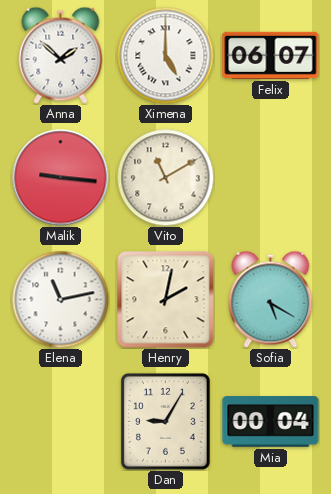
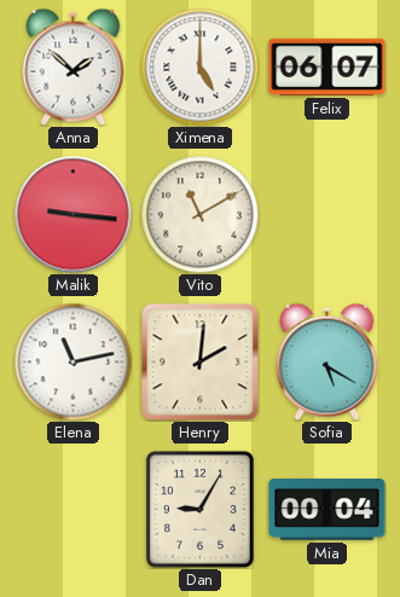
Henry: 2:02 -> 2:01
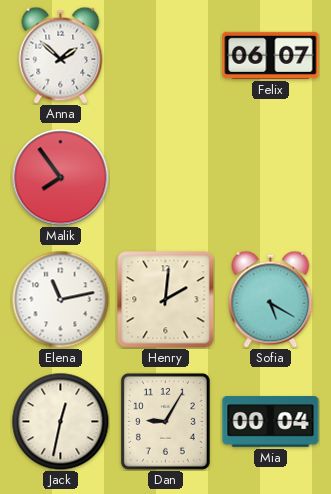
Ximena: 5:00 -> none
Malik: 9:16 -> 7:54
Vito: 11:10 -> none
Jack: none -> 12:32
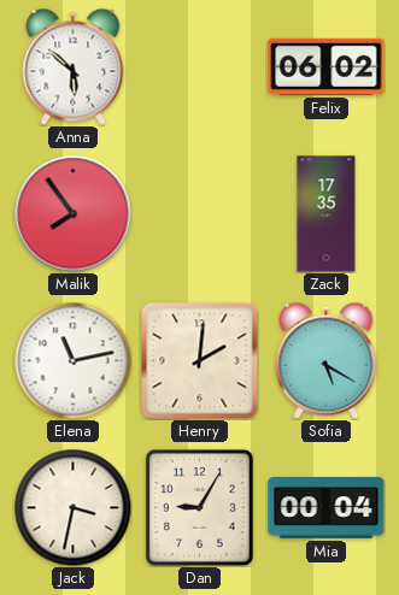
Anna: 1:52 -> 5:52
Felix: 06:07 -> 06:02
Zack: none -> 17:35
Jack: 12:32 -> 3:32
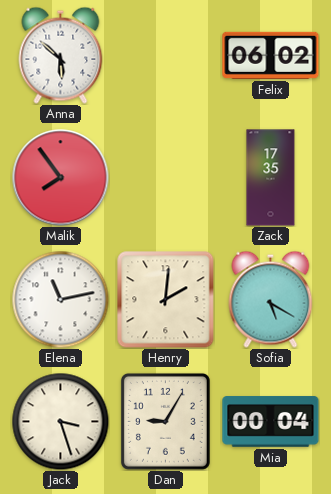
Jack: 3:32 -> 3:27
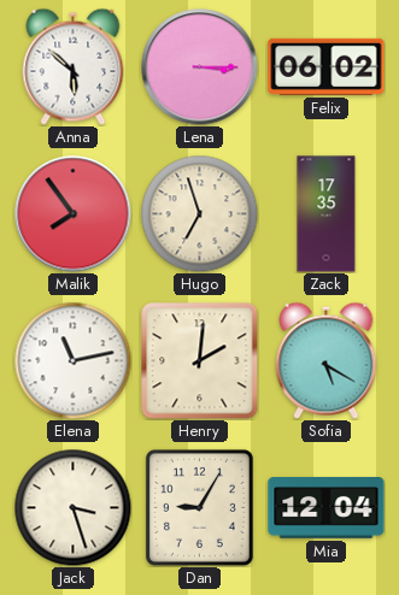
Lena: none -> 3:15
Hugo: none -> 6:57
Mia: 00:04 -> 12:04
